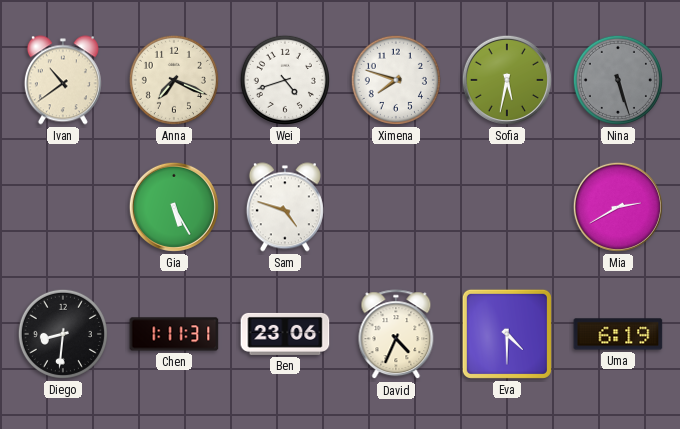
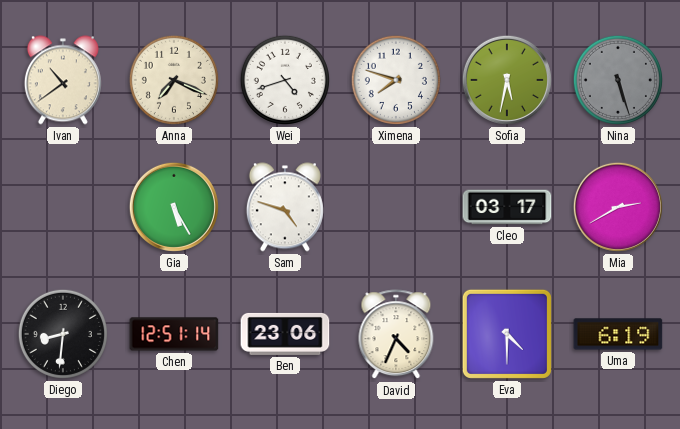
Cleo: none -> 03:17
Chen: 1:11 -> 12:51
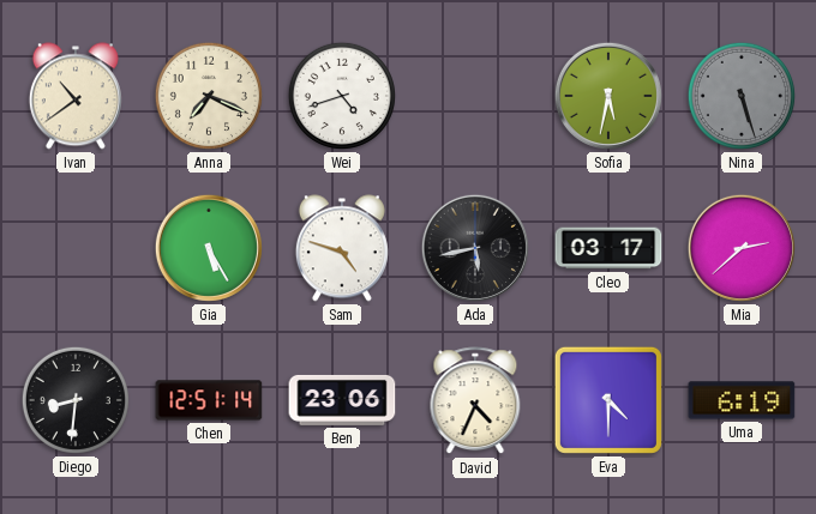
Ximena: 7:48 -> none
Ada: none -> 5:43
Mia: 2:40 -> 2:38
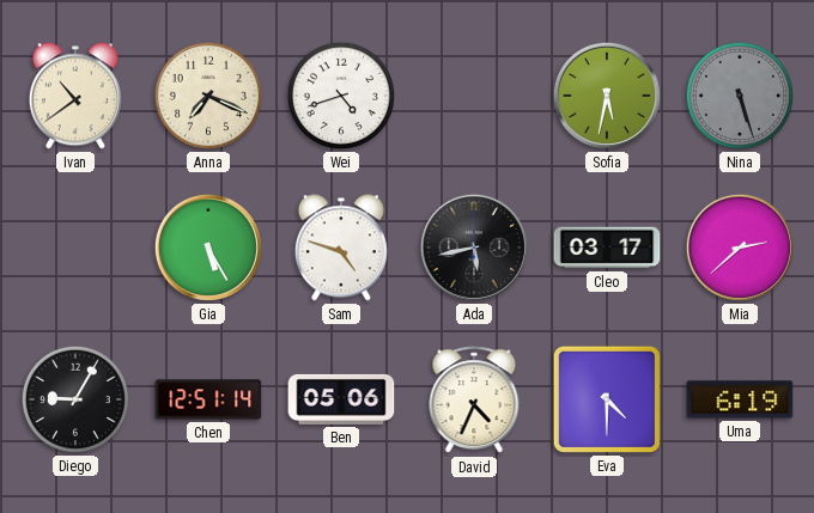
Diego: 8:31 -> 9:05
Ben: 23:06 -> 05:06
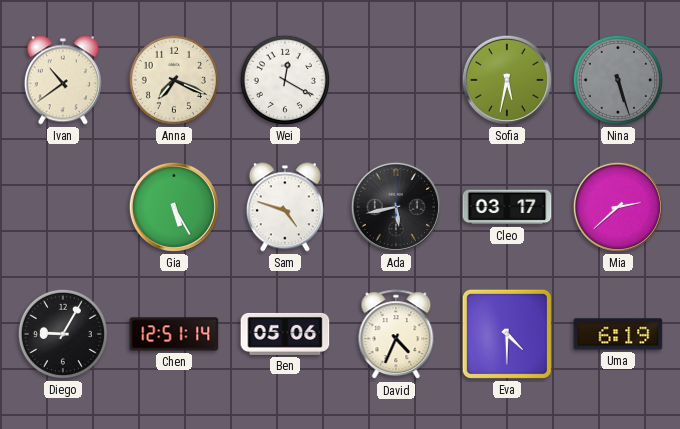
Wei: 4:42 -> 12:20
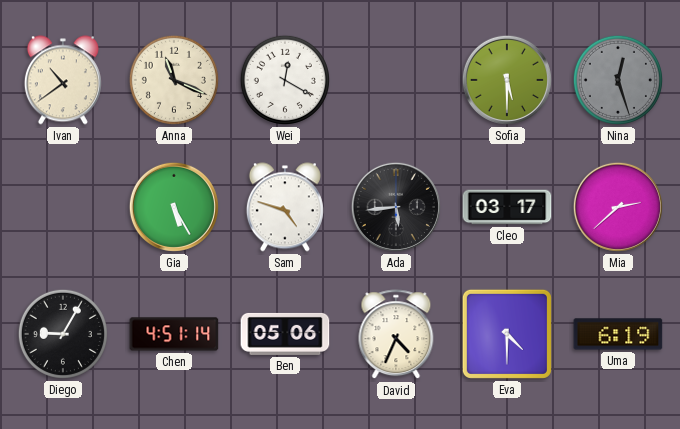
Anna: 7:19 -> 11:19
Sofia: 5:32 -> 5:30
Nina: 5:27 -> 12:27
Ada: 5:43 -> 5:44
Chen: 12:51 -> 4:51
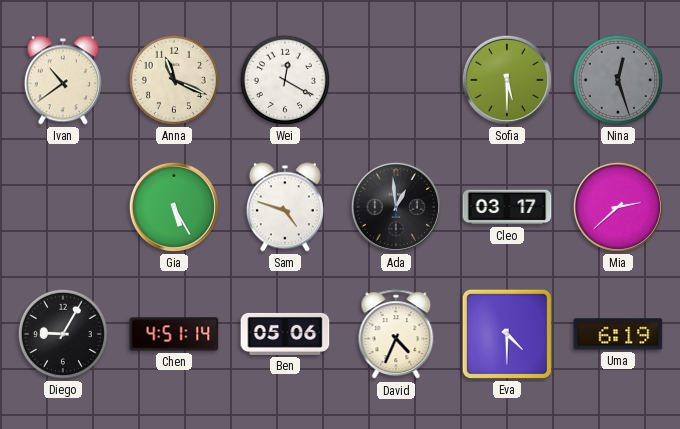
Ada: 5:44 -> 12:59
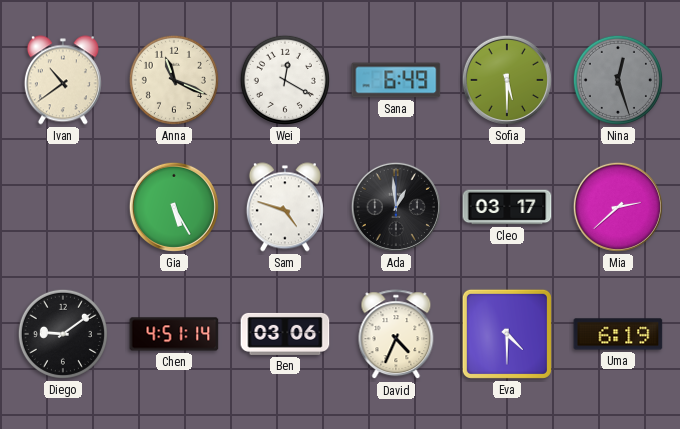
Sana: none -> 6:49
Diego: 9:05 -> 9:09
Ben: 05:06 -> 03:06
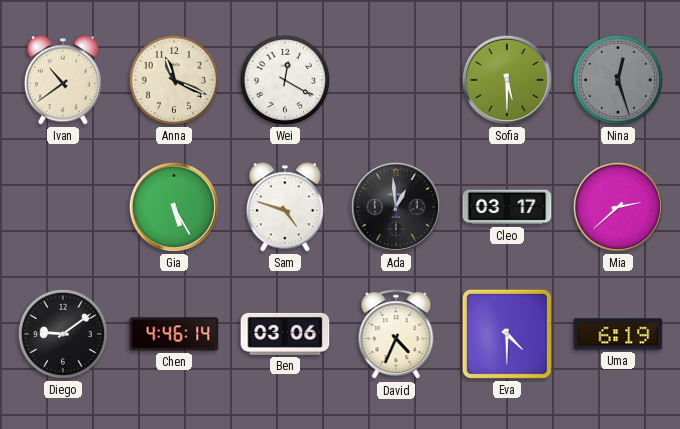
Sana: 6:49 -> none
Chen: 4:51 -> 4:46
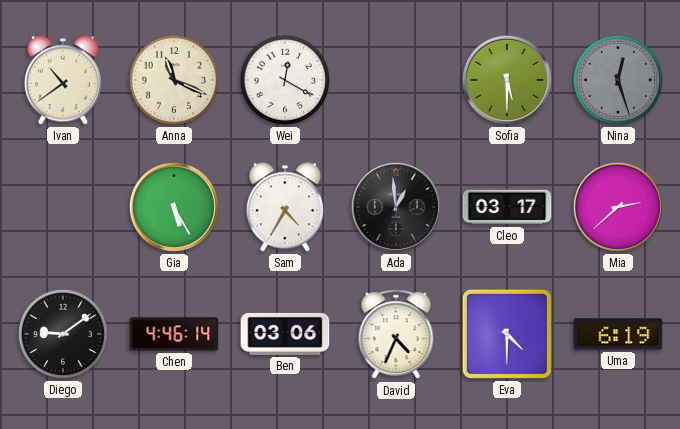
Sam: 4:48 -> 4:35
